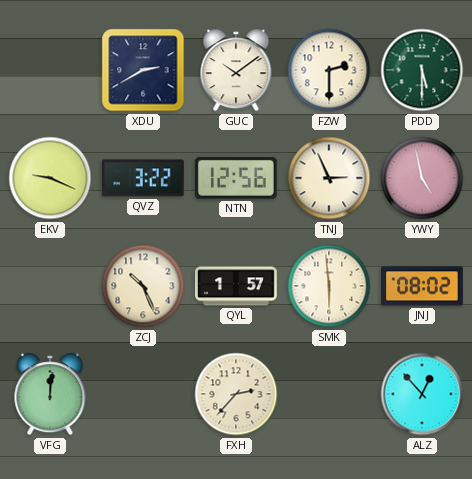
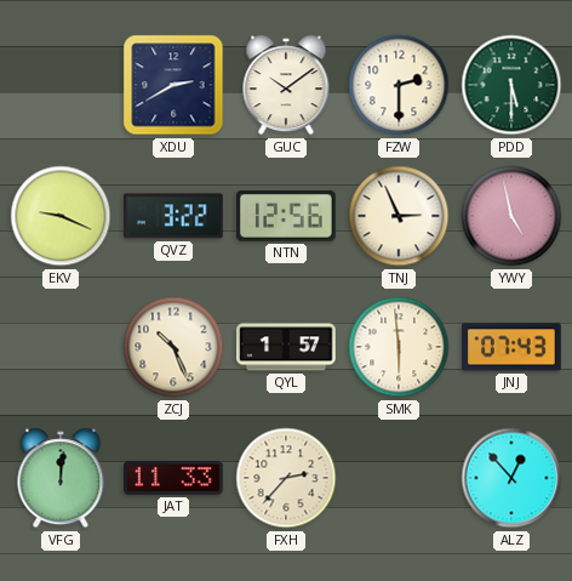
JNJ: 08:02 -> 07:43
JAT: none -> 11:33
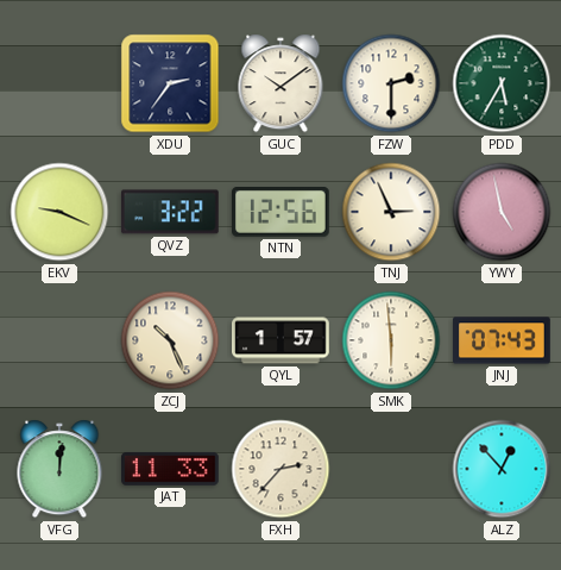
XDU: 2:40 -> 2:36
PDD: 5:30 -> 5:35
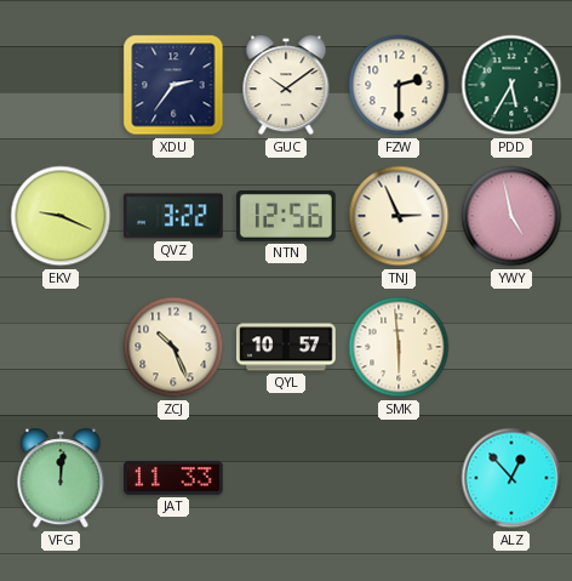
QYL: 1:57 -> 10:57
JNJ: 07:43 -> none
FXH: 2:37 -> none
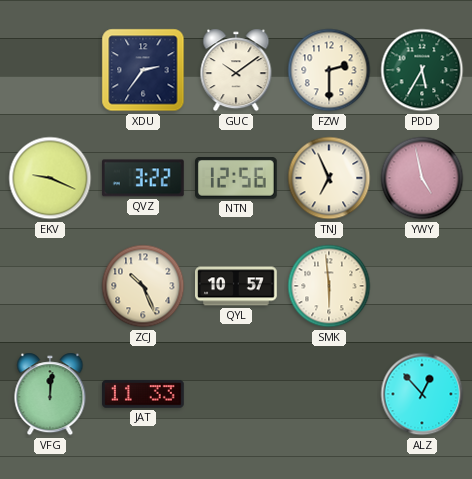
TNJ: 2:56 -> 6:56
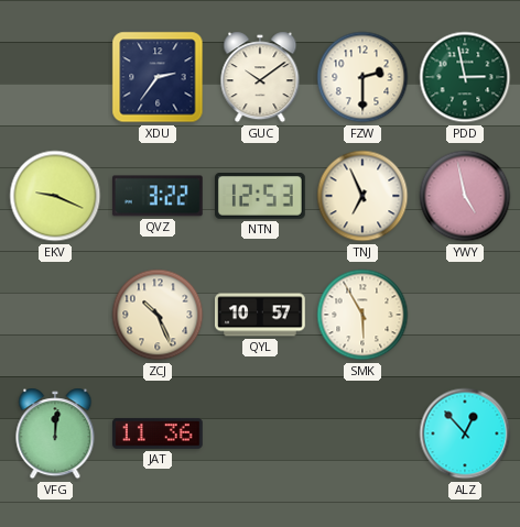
PDD: 5:35 -> 2:58
NTN: 12:56 -> 12:53
SMK: 5:59 -> 5:55
JAT: 11:33 -> 11:36
